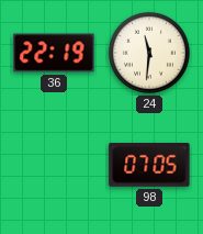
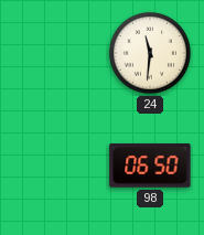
36: 22:19 -> none
98: 07:05 -> 06:50
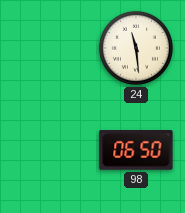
24: 11:31 -> 11:29
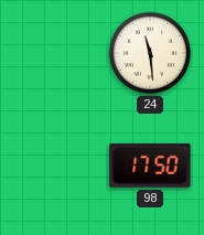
98: 06:50 -> 17:50
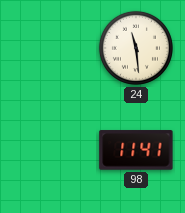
98: 17:50 -> 11:41
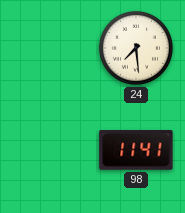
24: 11:29 -> 7:29
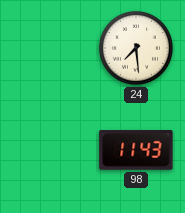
98: 11:41 -> 11:43
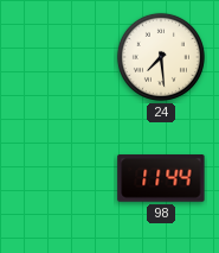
98: 11:43 -> 11:44
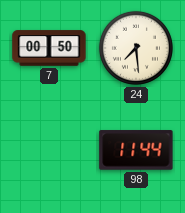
7: none -> 00:50
